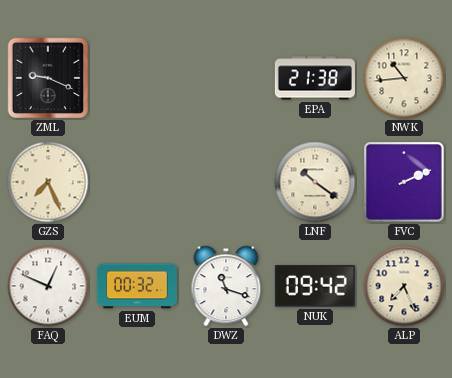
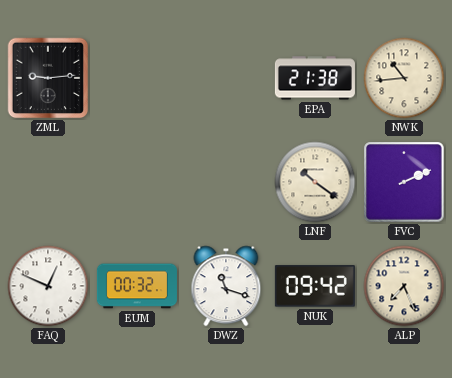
ZML: 9:19 -> 9:14
GZS: 7:26 -> none
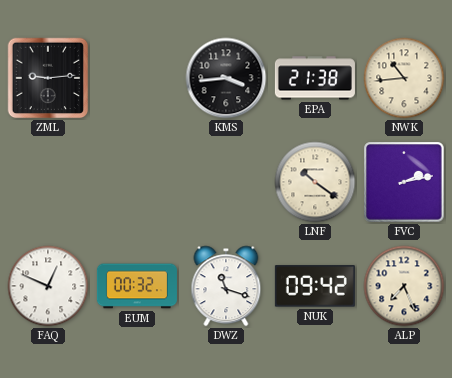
KMS: none -> 3:44
FVC: 2:11 -> 2:13
